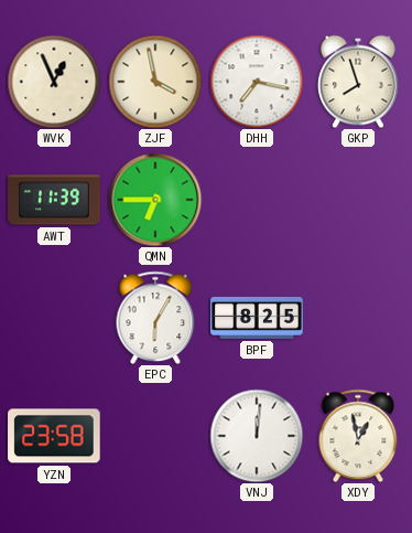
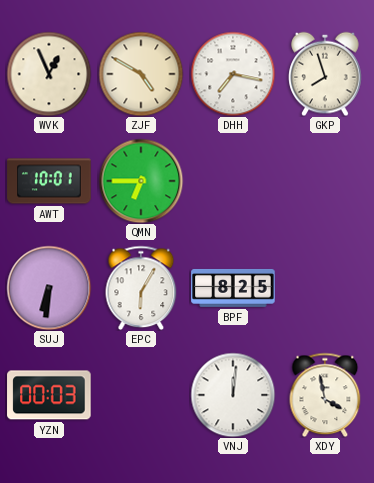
ZJF: 3:58 -> 4:50
AWT: 11:39 -> 10:01
SUJ: none -> 6:31
YZN: 23:58 -> 00:03
XDY: 12:58 -> 3:58
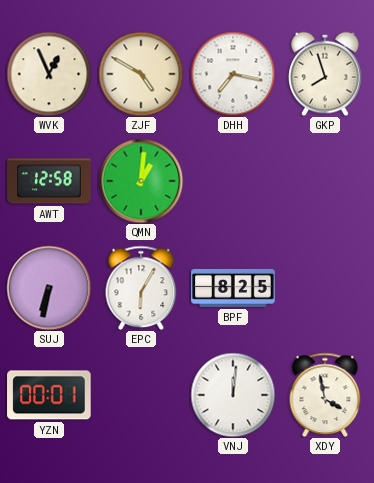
AWT: 10:01 -> 12:58
QMN: 6:45 -> 1:01
SUJ: 6:31 -> 6:32
YZN: 00:03 -> 00:01
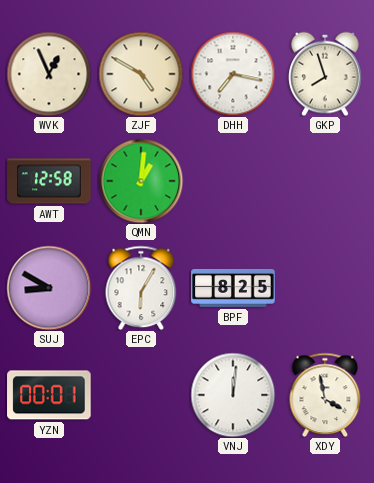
SUJ: 6:32 -> 8:50
